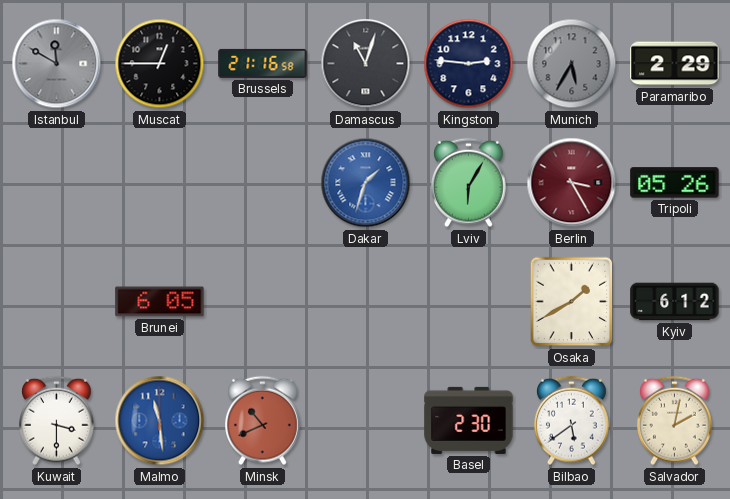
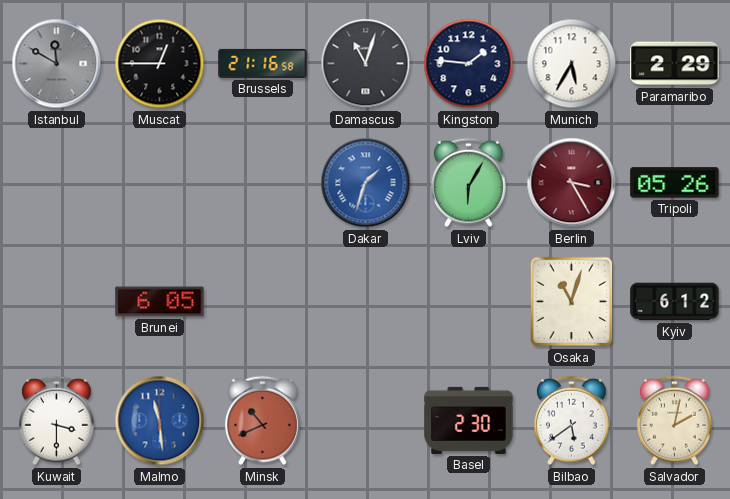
Kingston: 2:46 -> 1:46
Munich dial: grey -> white
Osaka: 1:40 -> 11:03
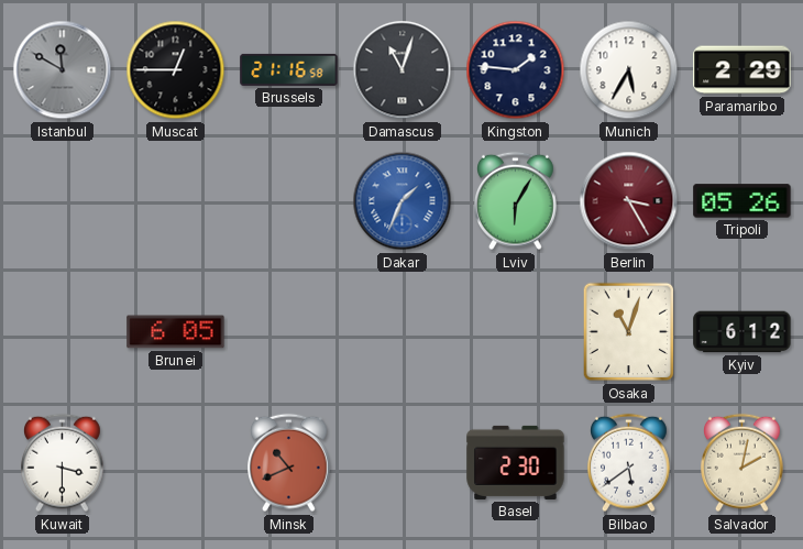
Dakar: 1:33 -> 1:34
Malmo: 11:29 -> none
